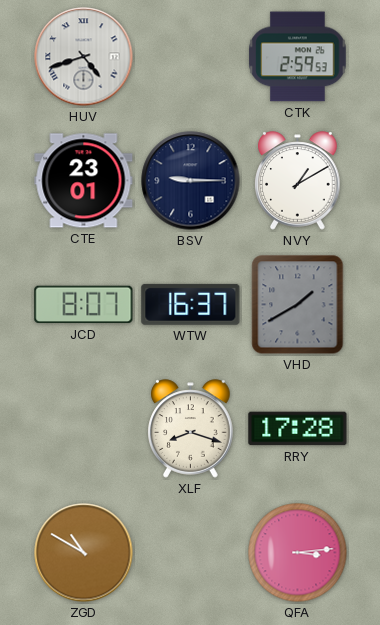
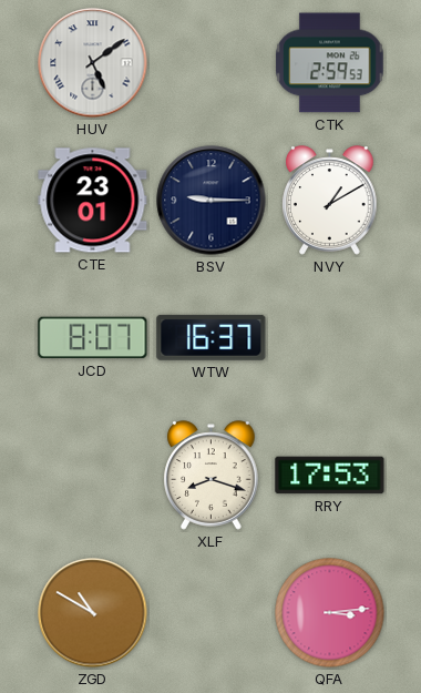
HUV: 4:42 -> 5:09
VHD: 1:40 -> none
RRY: 17:28 -> 17:53
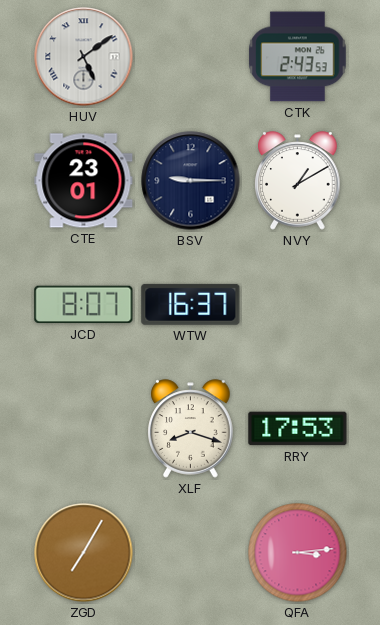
CTK: 2:59 -> 2:43
ZGD: 10:50 -> 7:05
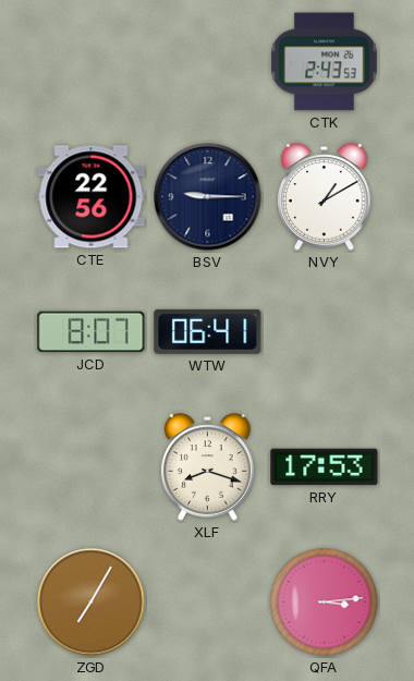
HUV: 5:09 -> none
CTE: 23:01 -> 22:56
WTW: 16:37 -> 06:41
